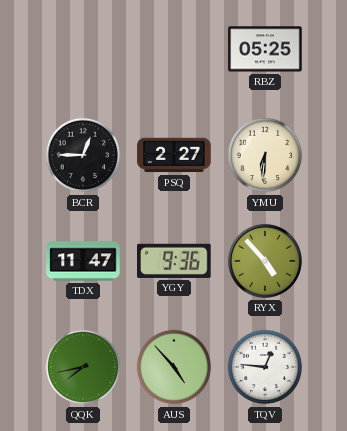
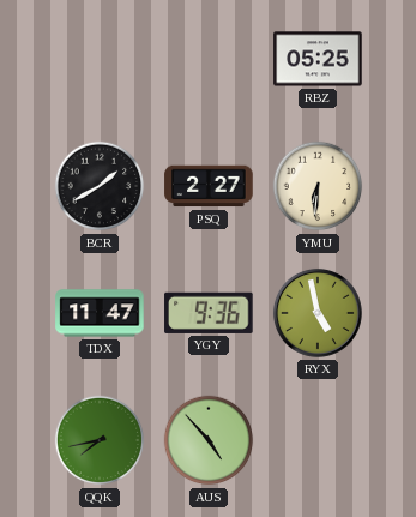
BCR: 12:45 -> 1:40
RYX: 4:53 -> 4:58
TQV: 12:46 -> none
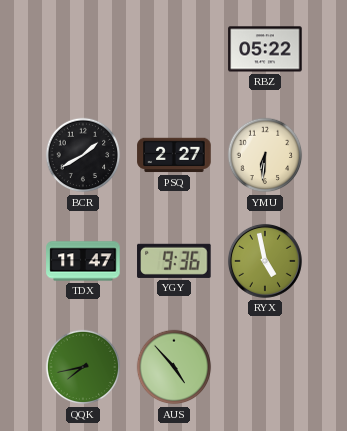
RBZ: 05:25 -> 05:22
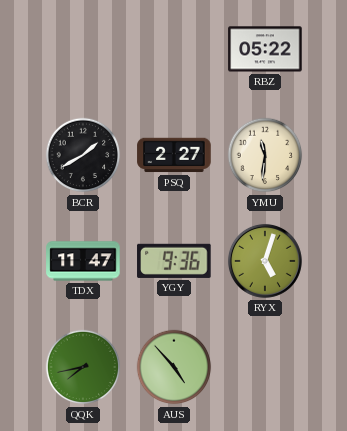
YMU: 6:31 -> 11:31
RYX: 4:58 -> 5:03
